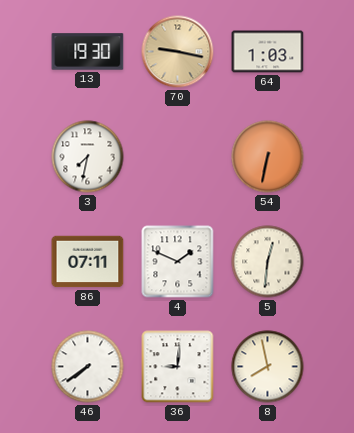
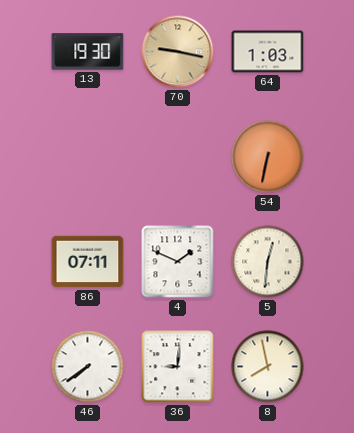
3: 7:32 -> none
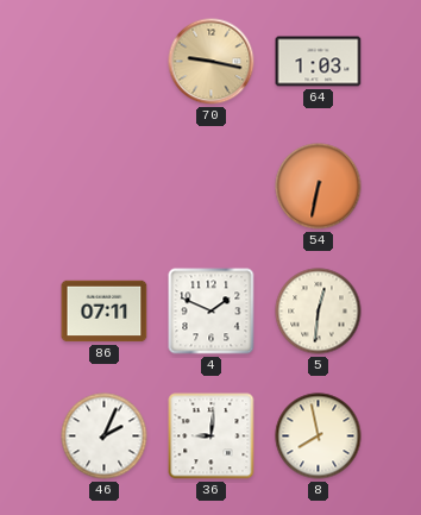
13: 19:30 -> none
46: 7:39 -> 2:04
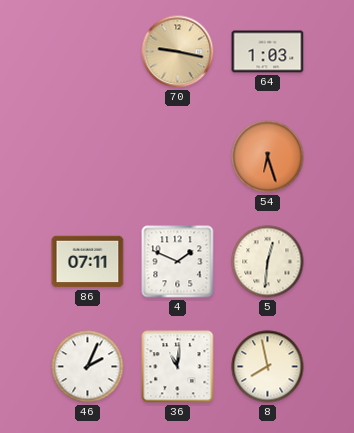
54: 6:32 -> 6:27
36: 9:01 -> 11:01
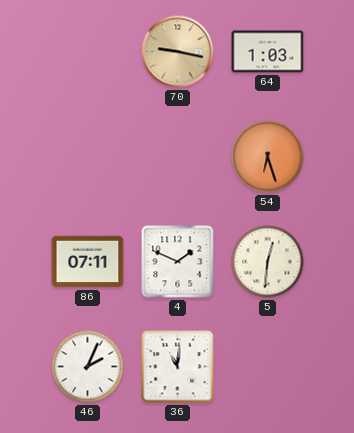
8: 7:58 -> none
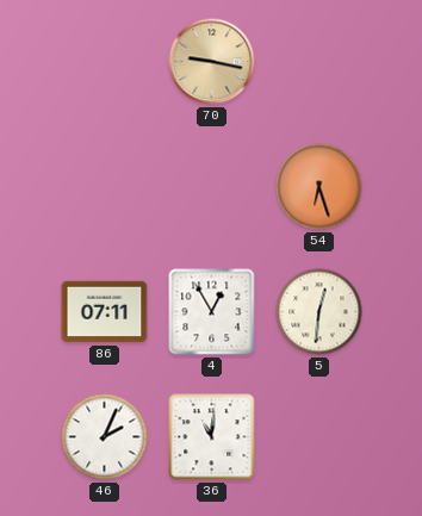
64: 1:03 -> none
4: 1:49 -> 12:55
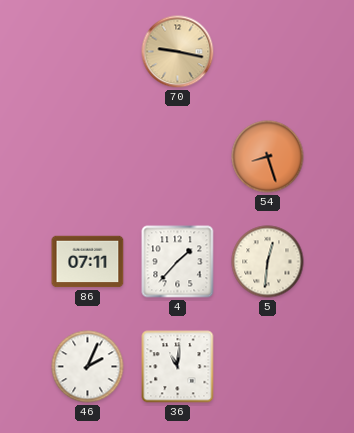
54: 6:27 -> 8:27
4: 12:55 -> 1:37
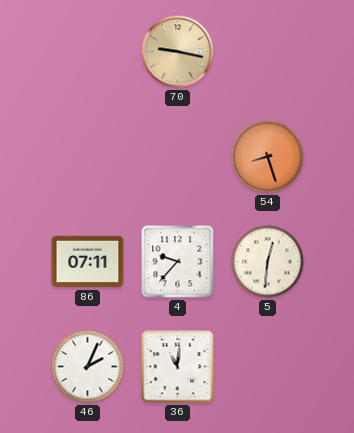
4: 1:37 -> 9:37
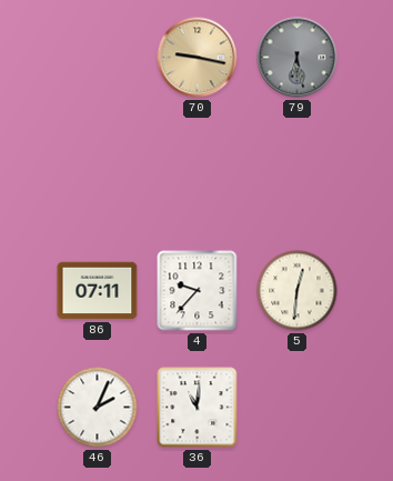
79: none -> 6:28
54: 8:27 -> none
